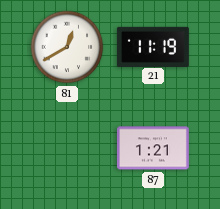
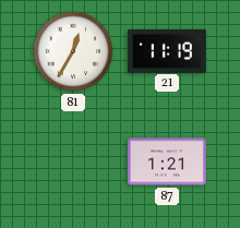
81: 12:40 -> 12:35
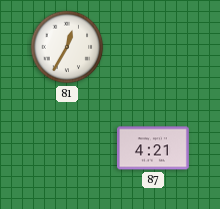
21: 11:19 -> none
87: 1:21 -> 4:21
